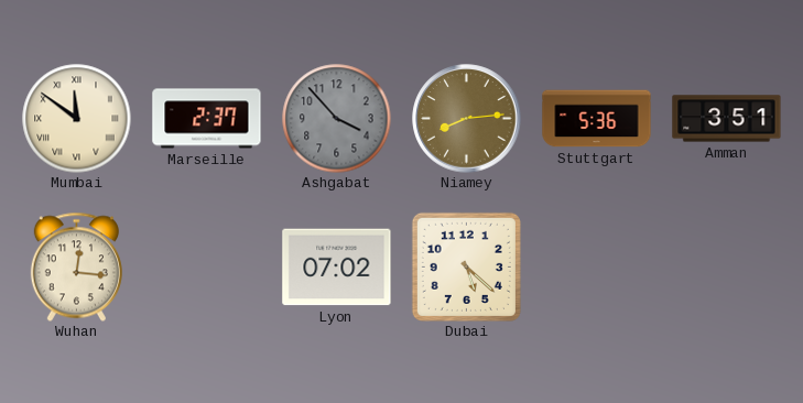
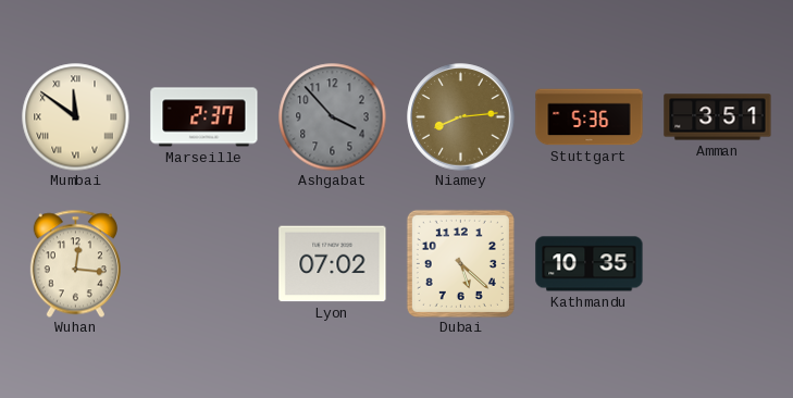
Kathmandu: none -> 10:35
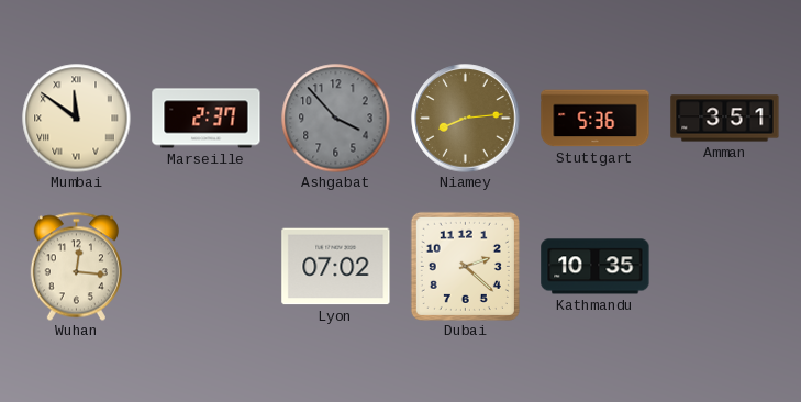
Dubai: 5:22 -> 2:22
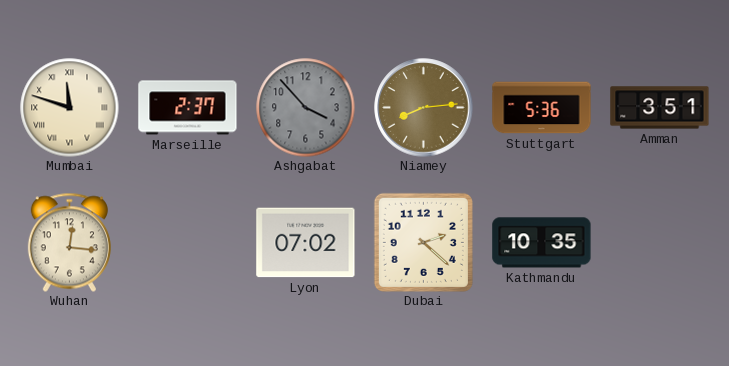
Mumbai: 11:51 -> 11:48
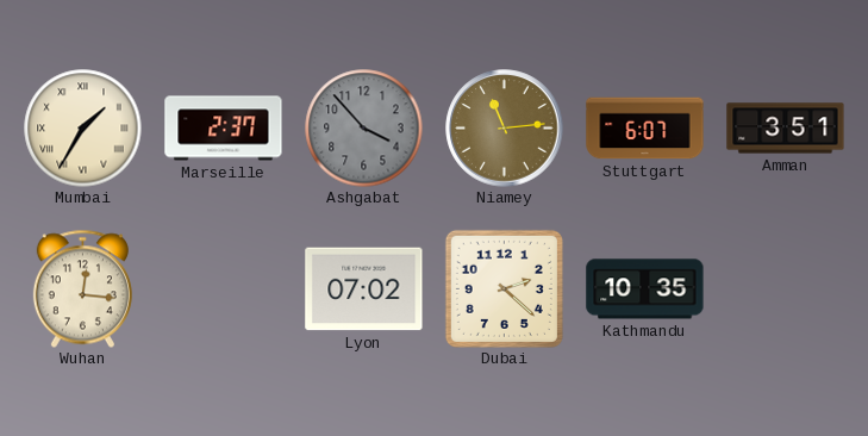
Mumbai: 11:48 -> 1:35
Niamey: 8:14 -> 11:14
Stuttgart: 5:36 -> 6:07
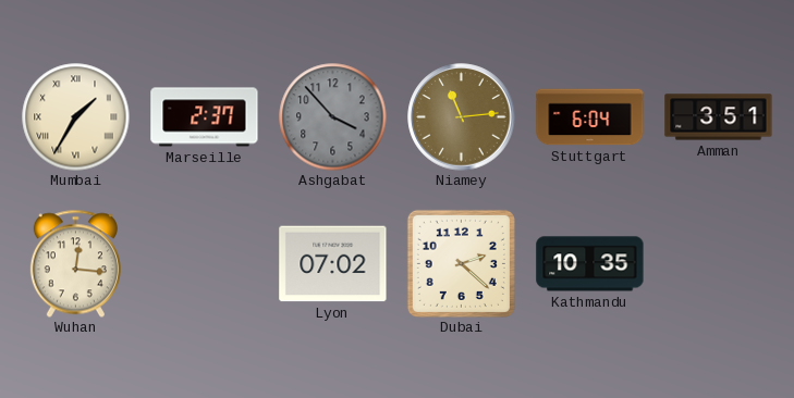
Stuttgart: 6:07 -> 6:04
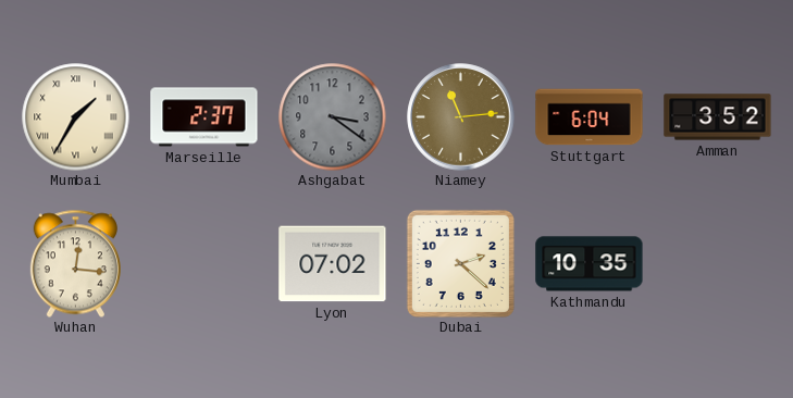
Ashgabat: 3:53 -> 3:21
Amman: 3:51 -> 3:52
